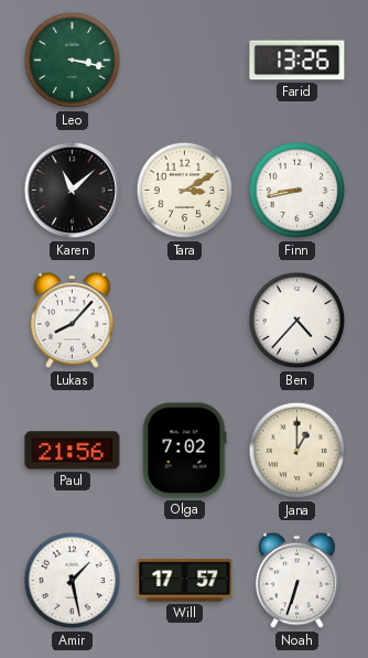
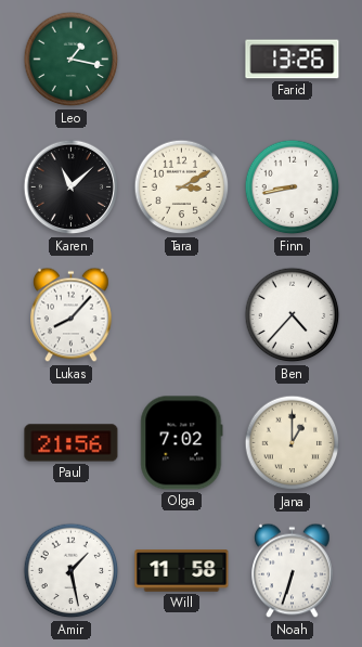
Leo: 3:17 -> 1:17
Will: 17:57 -> 11:58
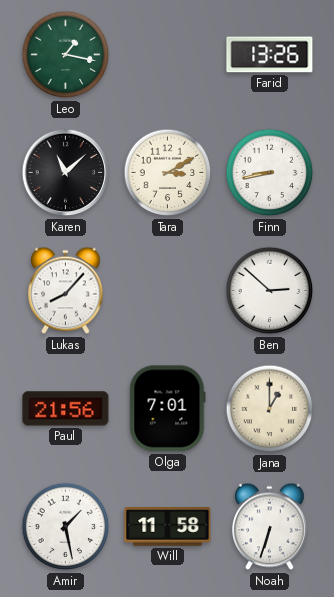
Ben: 4:37 -> 2:52
Olga: 7:02 -> 7:01
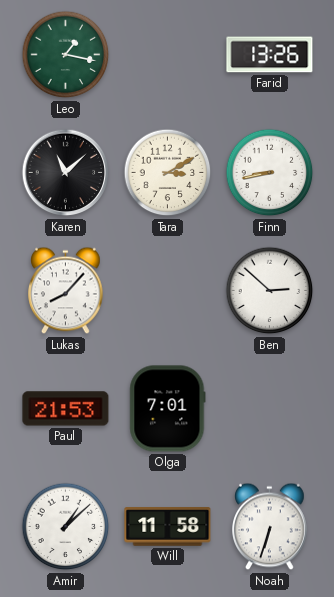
Paul: 21:56 -> 21:53
Jana: 1:00 -> none
Amir: 1:28 -> 1:08
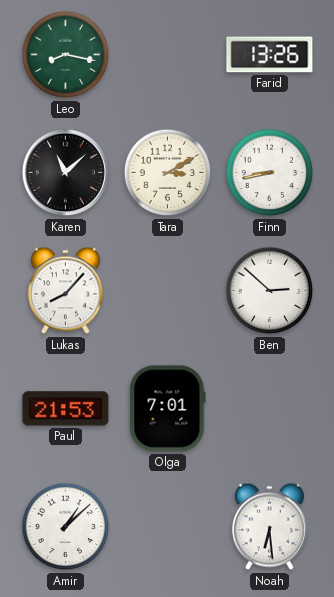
Leo: 1:17 -> 8:17
Will: 11:58 -> none
Noah: 6:33 -> 6:29
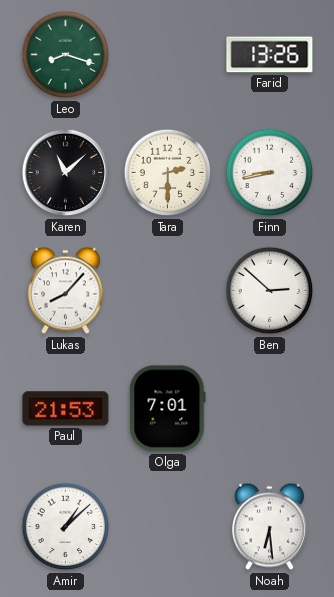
Leo: 8:17 -> 8:18
Tara: 3:10 -> 2:30
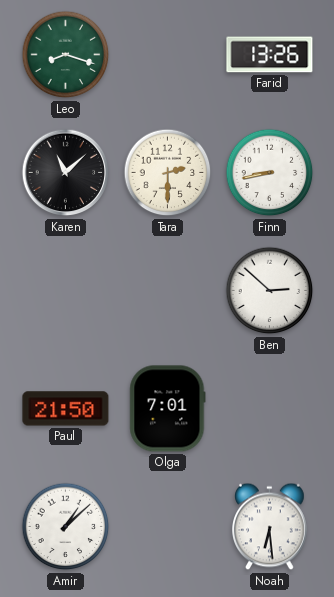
Lukas: 8:07 -> none
Paul: 21:53 -> 21:50
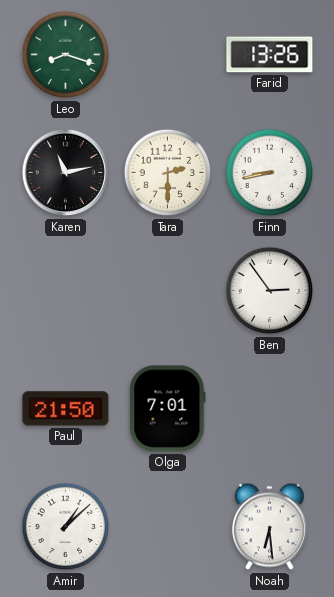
Karen: 11:08 -> 11:13
Ben: 2:52 -> 2:54
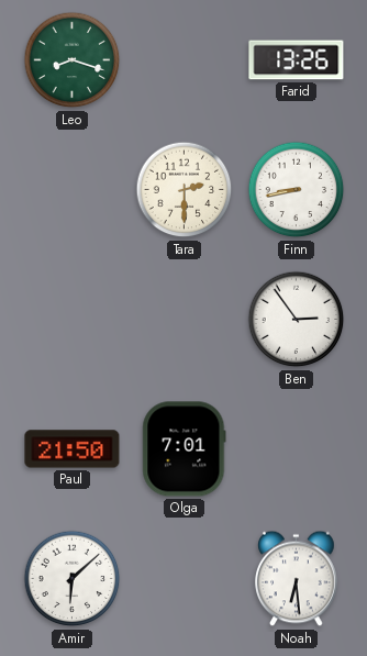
Karen: 11:13 -> none
Amir: 1:08 -> 6:08
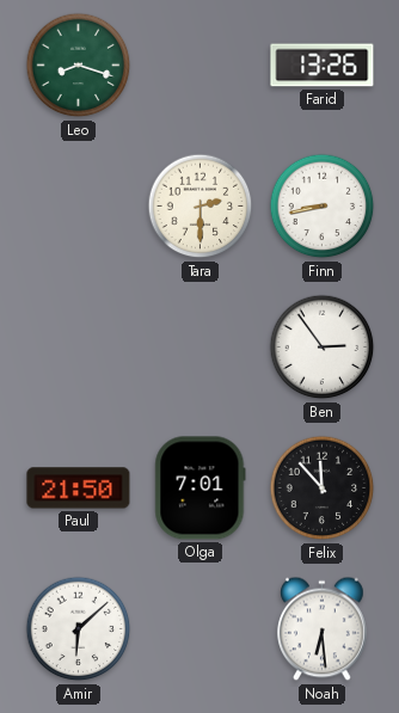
Felix: none -> 11:53
